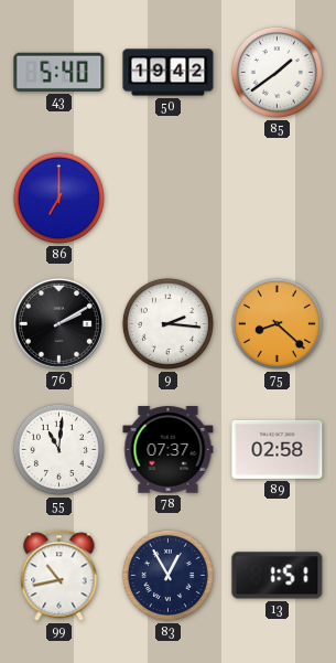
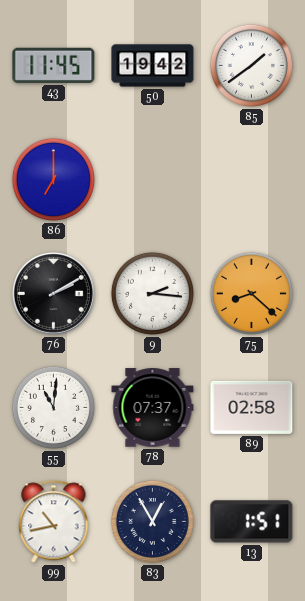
43: 5:40 -> 11:45
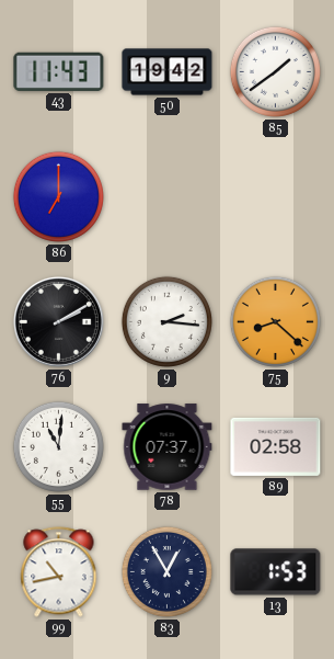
43: 11:45 -> 11:43
13: 1:51 -> 1:53
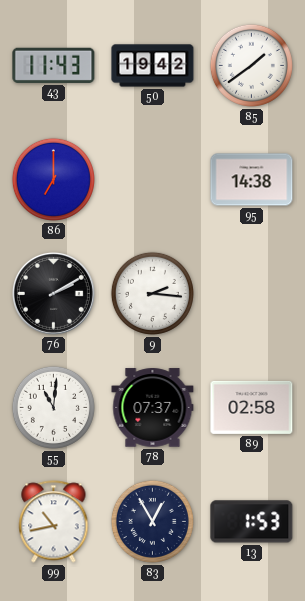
95: none -> 14:38
75: 8:22 -> none
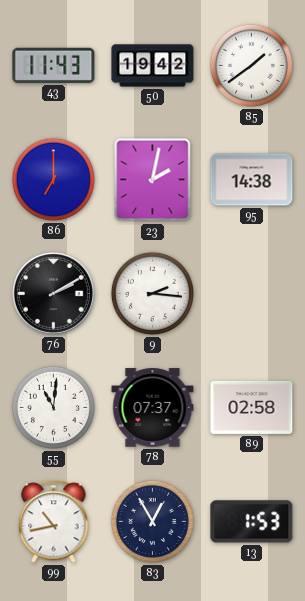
23: none -> 2:02
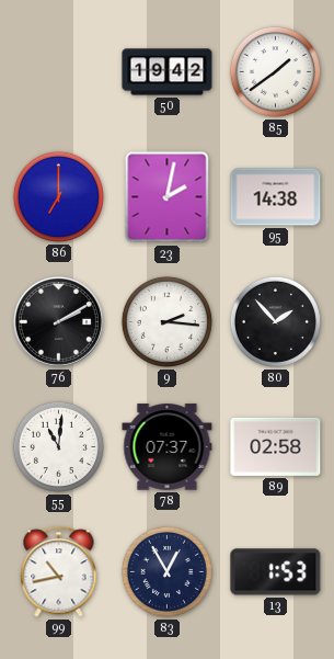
43: 11:43 -> none
80: none -> 1:53
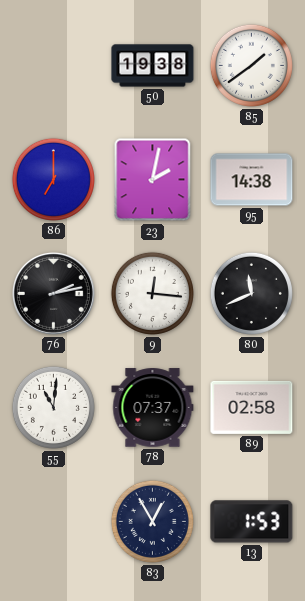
50: 19:42 -> 19:38
76: 2:10 -> 2:13
9: 2:16 -> 12:16
80: 1:53 -> 11:41
99: 10:43 -> none
